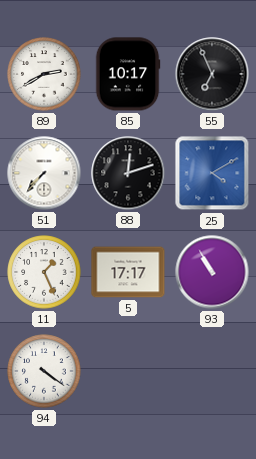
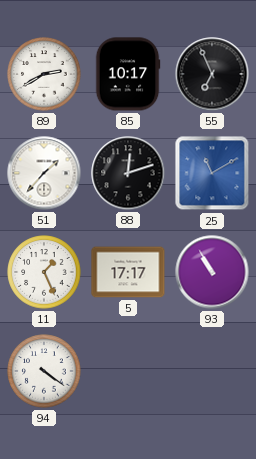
51: 7:37 -> 1:37
25: 4:10 -> 11:10
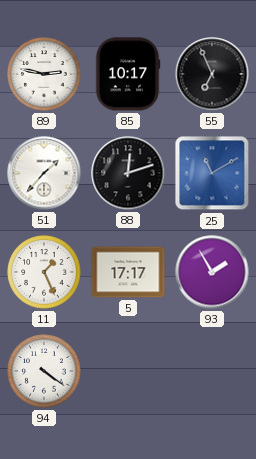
89: 2:40 -> 2:47
93: 10:55 -> 1:55
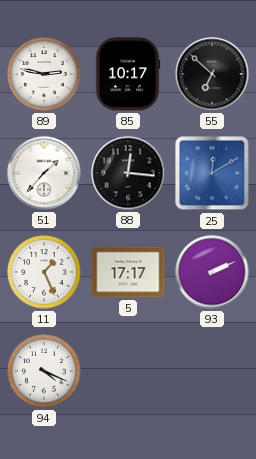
55: 6:56 -> 6:52
88: 12:12 -> 12:16
25: 11:10 -> 12:10
93: 1:55 -> 2:11
94: 4:21 -> 4:19
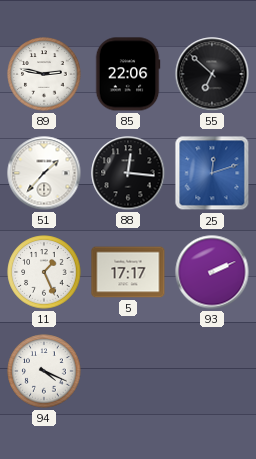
85: 10:17 -> 22:06
25: 12:10 -> 12:12
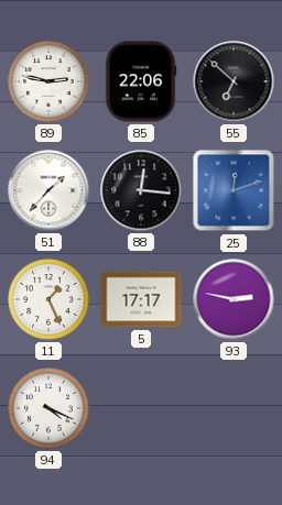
93: 2:11 -> 2:47
